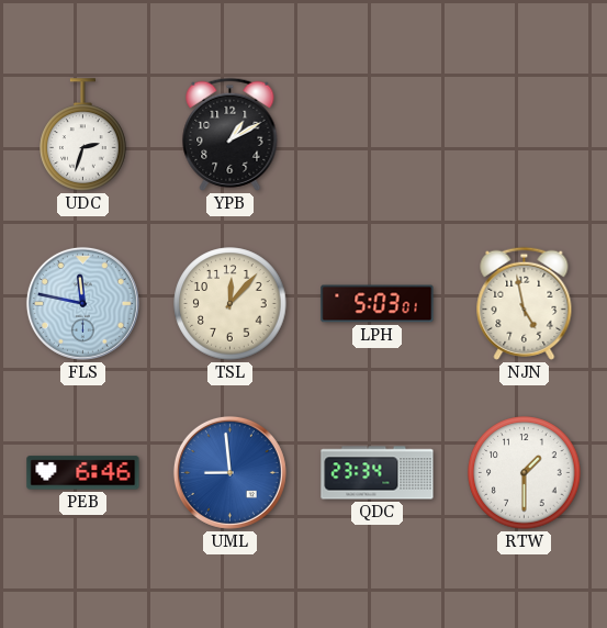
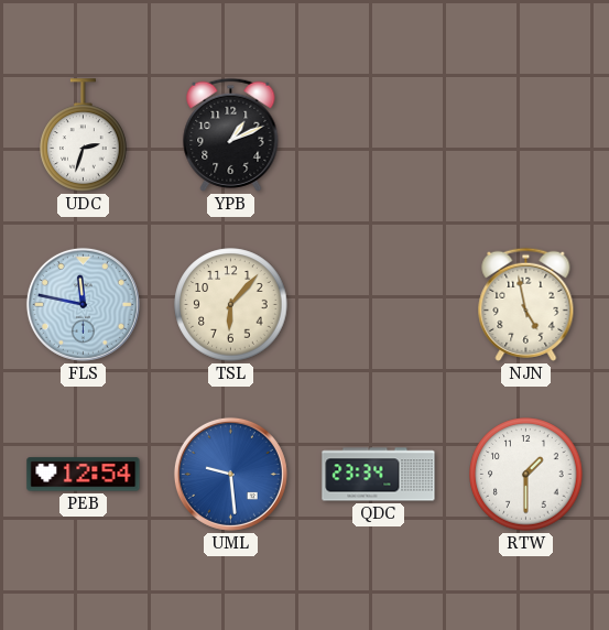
YPB: 1:10 -> 1:11
TSL: 12:07 -> 6:07
LPH: 5:03 -> none
PEB: 6:46 -> 12:54
UML: 8:59 -> 9:29
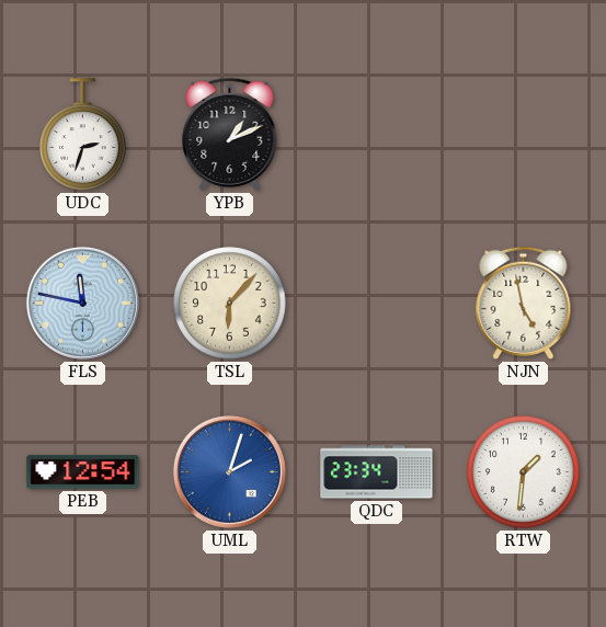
UML: 9:29 -> 2:03
RTW: 1:30 -> 1:31
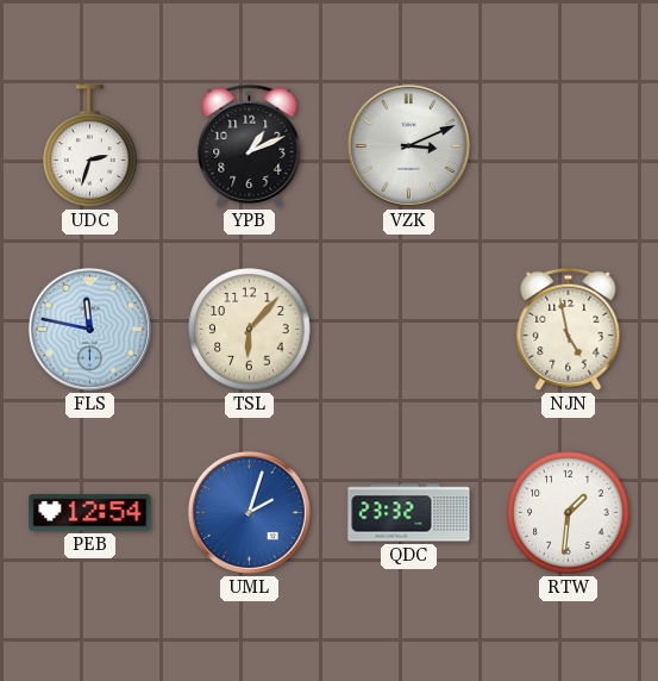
VZK: none -> 3:11
QDC: 23:34 -> 23:32
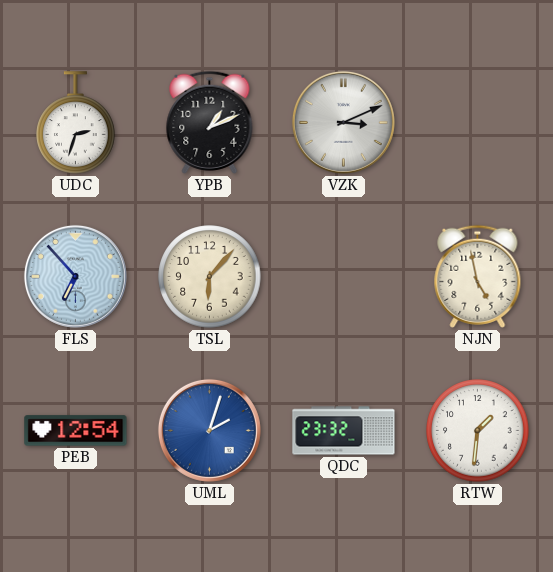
FLS: 11:47 -> 6:53
